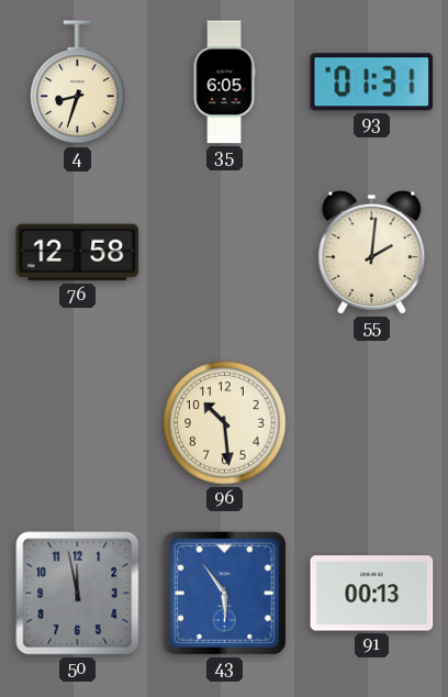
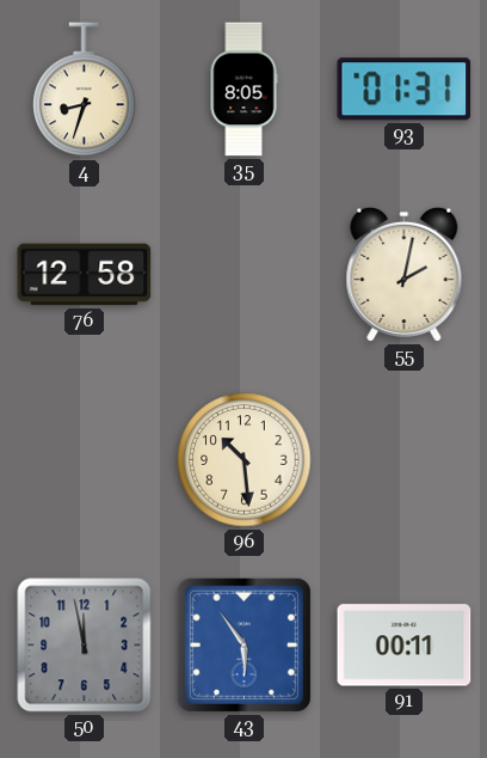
35: 6:05 -> 8:05
55: 2:01 -> 2:02
91: 00:13 -> 00:11
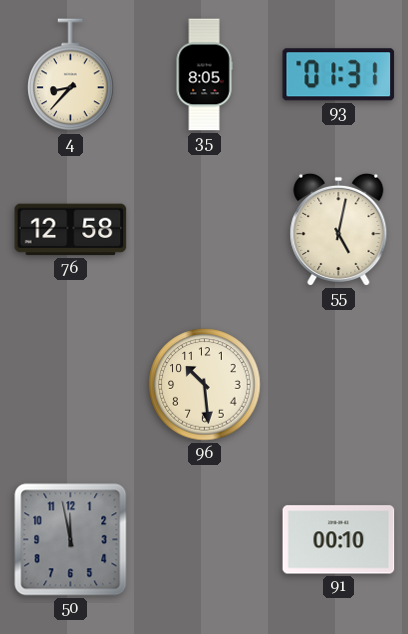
4: 8:33 -> 8:37
55: 2:02 -> 5:02
43: 5:54 -> none
91: 00:11 -> 00:10
